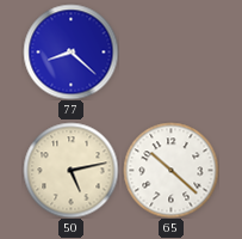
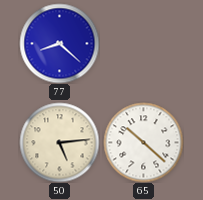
50: 5:13 -> 5:14
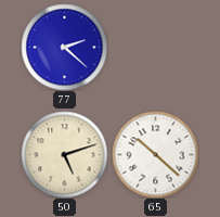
77: 8:22 -> 2:22
50: 5:14 -> 5:12
